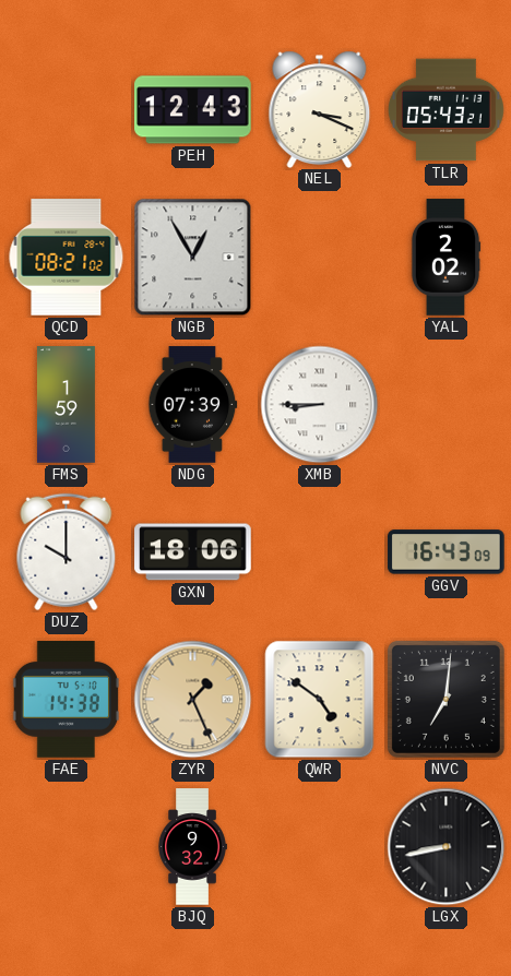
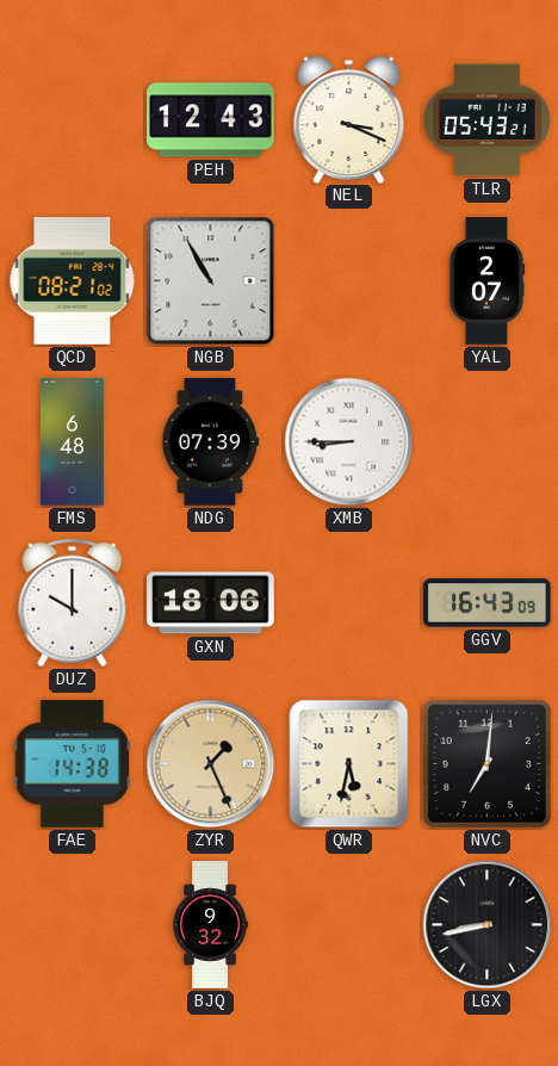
NGB: 12:55 -> 10:55
YAL: 2:02 -> 2:07
FMS: 1:59 -> 6:48
QWR: 4:51 -> 5:32
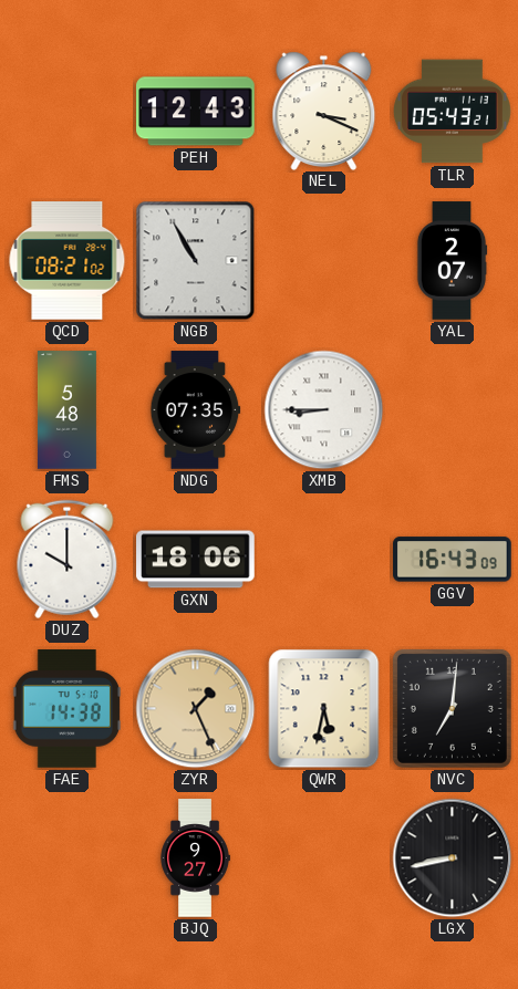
FMS: 6:48 -> 5:48
NDG: 07:39 -> 07:35
BJQ: 9:32 -> 9:27
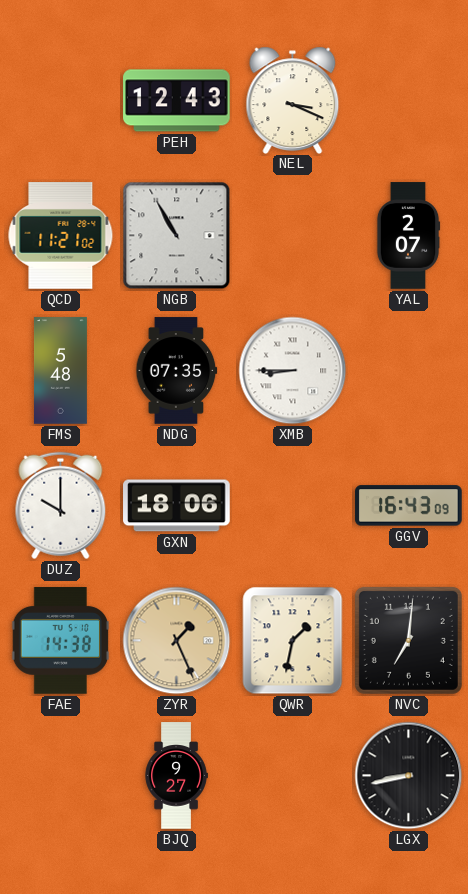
TLR: 05:43 -> none
QCD: 08:21 -> 11:21
QWR: 5:32 -> 1:32
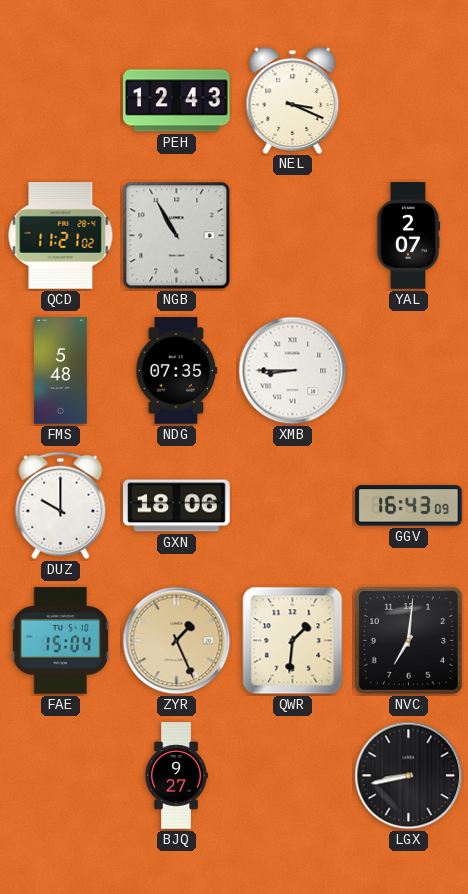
FAE: 14:38 -> 15:04
QWR: 1:32 -> 1:31
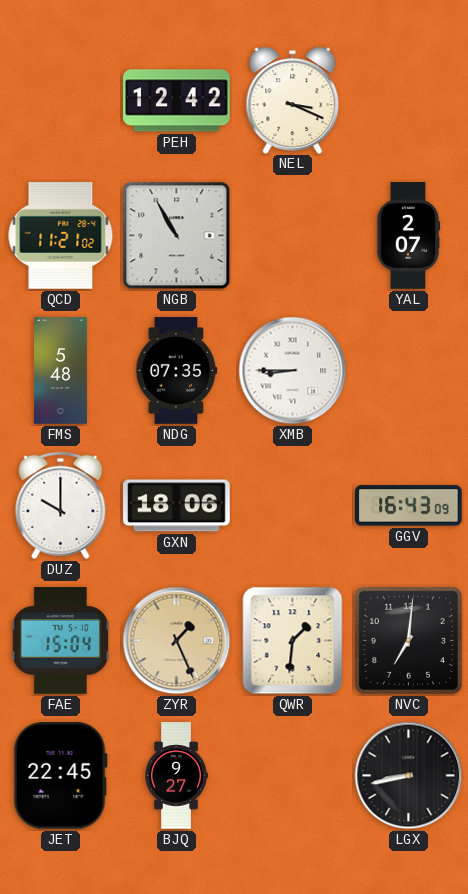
PEH: 12:43 -> 12:42
JET: none -> 22:45
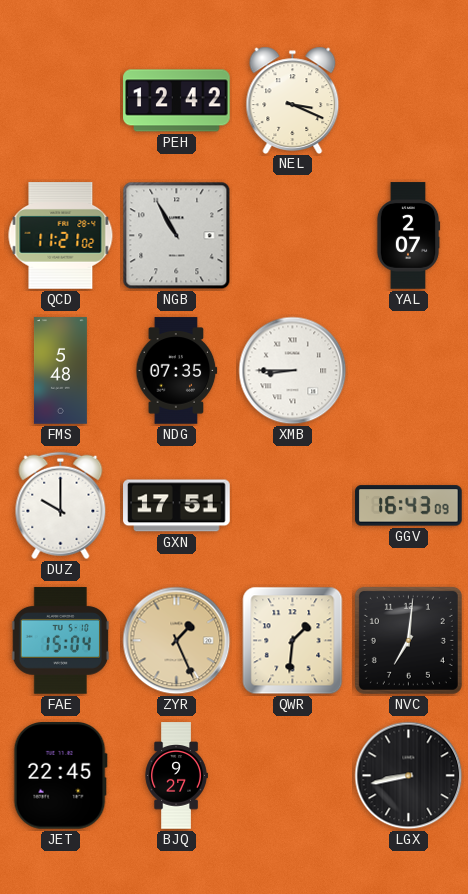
GXN: 18:06 -> 17:51
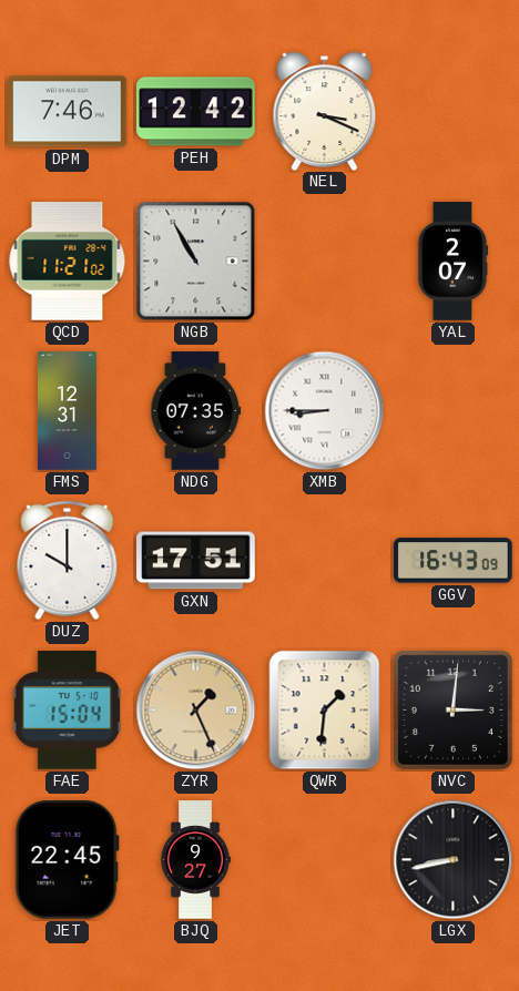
DPM: none -> 7:46
FMS: 5:48 -> 12:31
NVC: 7:01 -> 3:01
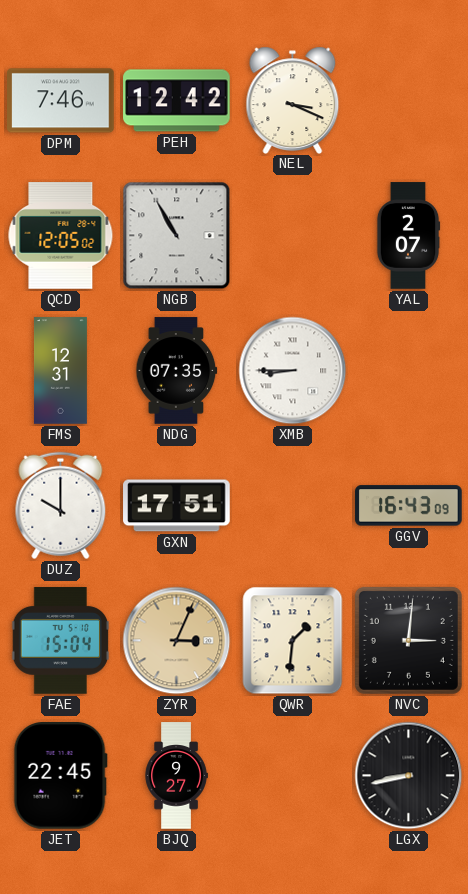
QCD: 11:21 -> 12:05
ZYR: 1:26 -> 3:04
